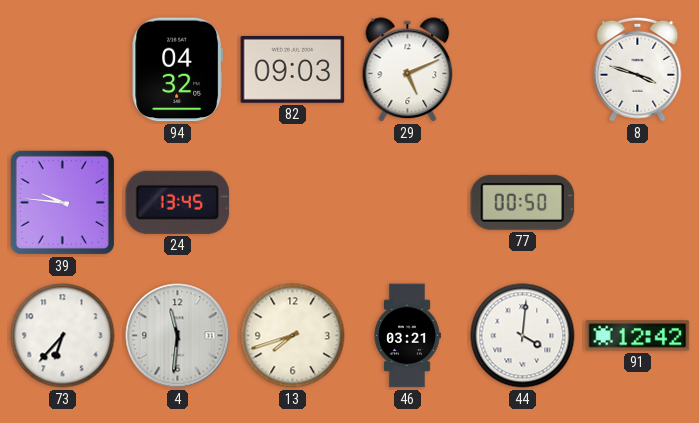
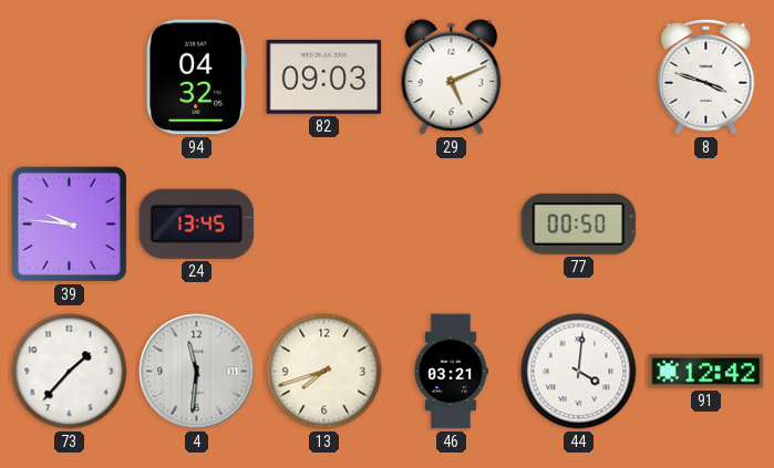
73: 6:37 -> 1:37
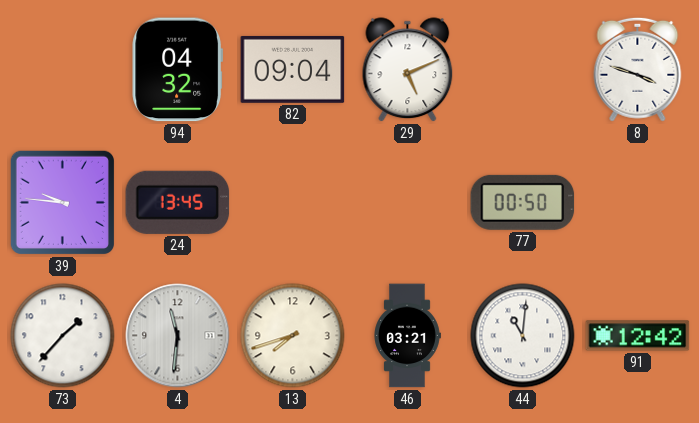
82: 09:03 -> 09:04
44: 4:01 -> 11:01
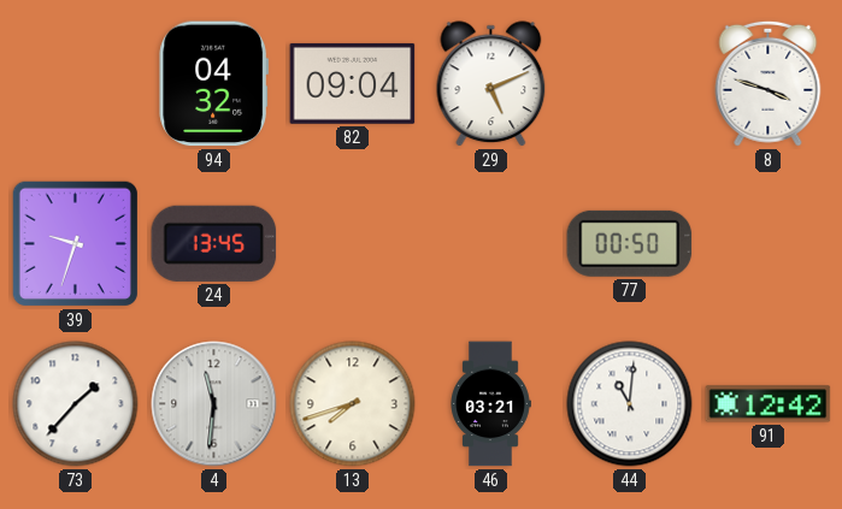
39: 9:46 -> 9:33
